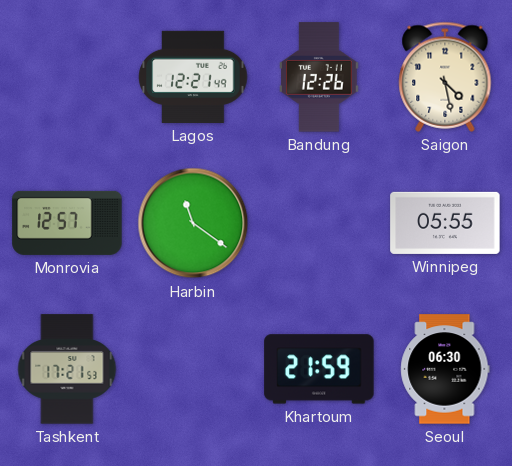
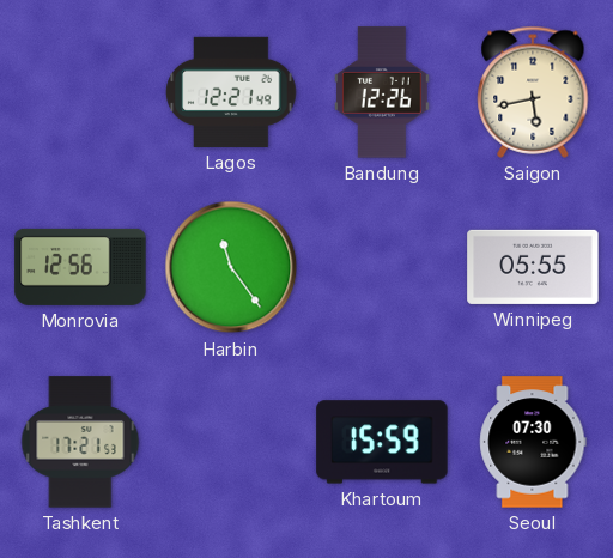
Saigon: 4:28 -> 5:43
Monrovia: 12:57 -> 12:56
Harbin: 11:21 -> 11:24
Khartoum: 21:59 -> 15:59
Seoul: 06:30 -> 07:30
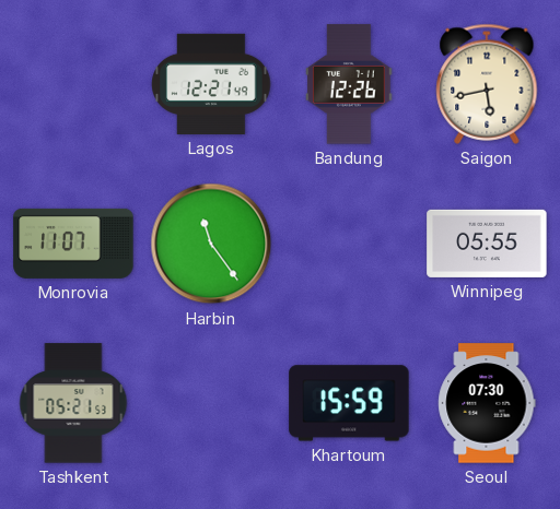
Monrovia: 12:56 -> 11:07
Tashkent: 17:21 -> 05:21
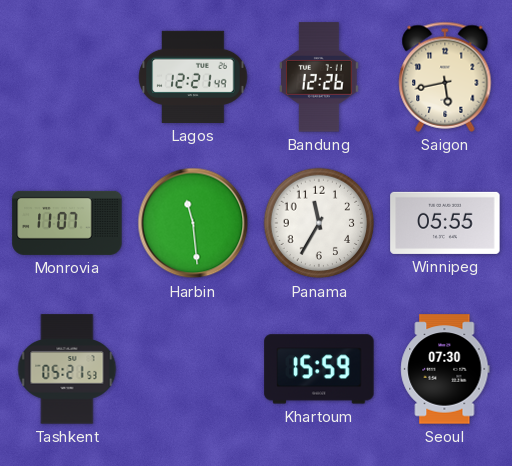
Harbin: 11:24 -> 11:29
Panama: none -> 11:35
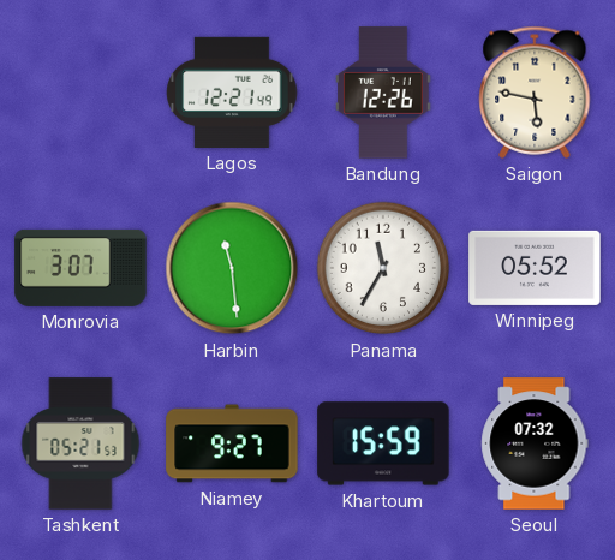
Saigon: 5:43 -> 5:47
Monrovia: 11:07 -> 3:07
Winnipeg: 05:55 -> 05:52
Niamey: none -> 9:27
Seoul: 07:30 -> 07:32
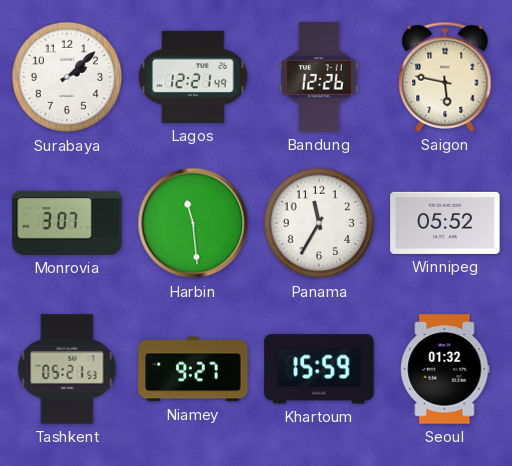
Surabaya: none -> 2:08
Seoul: 07:32 -> 01:32
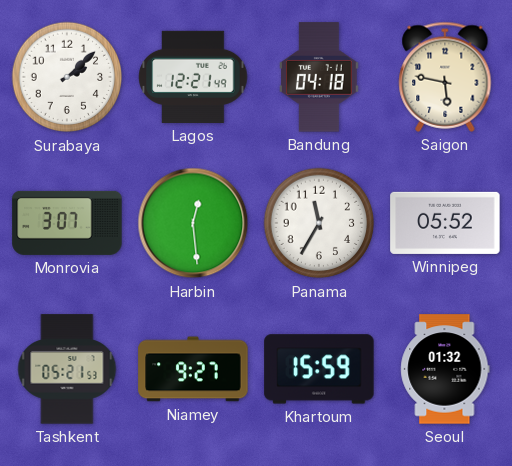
Bandung: 12:26 -> 04:18
Harbin: 11:29 -> 12:29
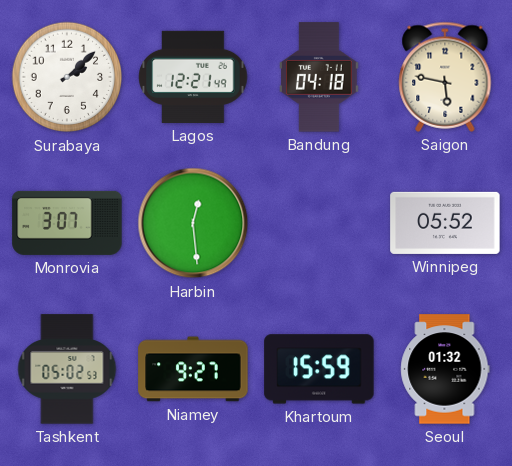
Panama: 11:35 -> none
Tashkent: 05:21 -> 05:02
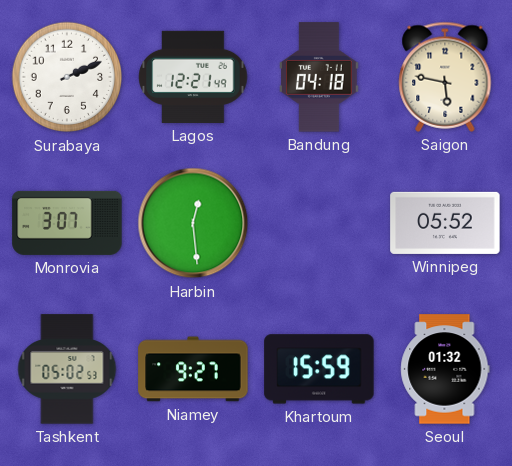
Surabaya: 2:08 -> 2:11
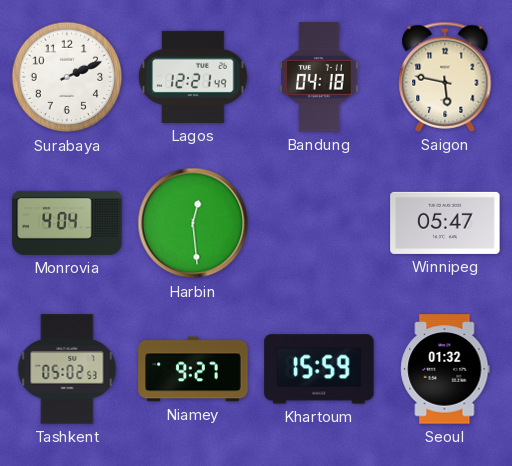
Monrovia: 3:07 -> 4:04
Winnipeg: 05:52 -> 05:47
